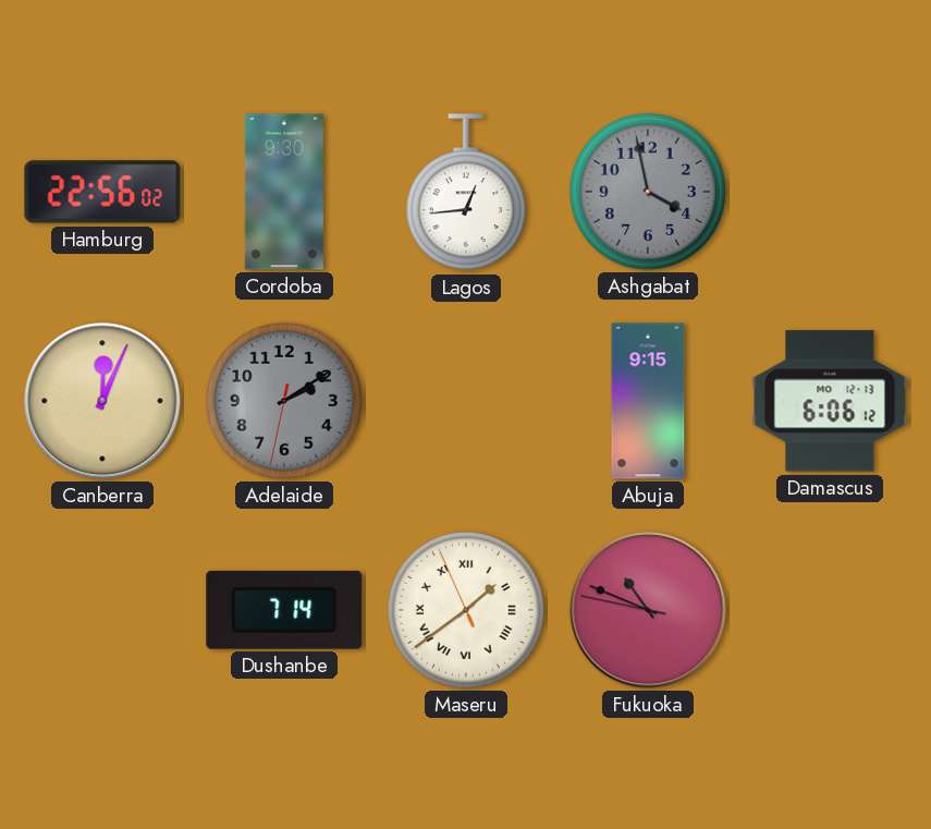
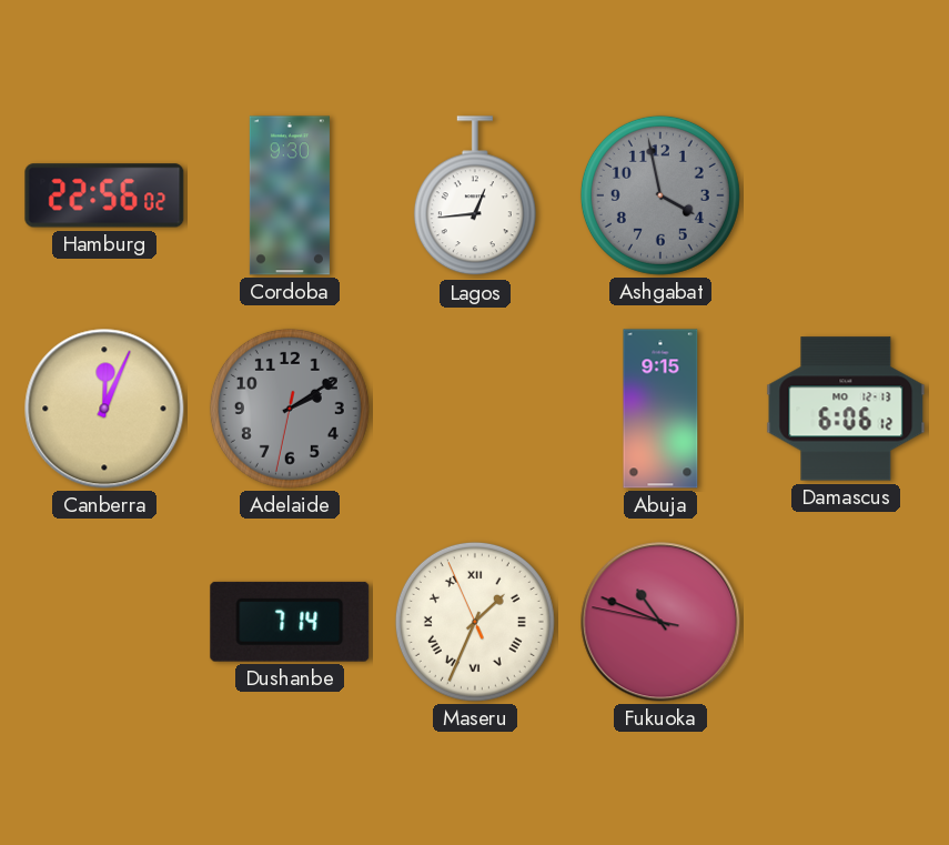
Maseru: 1:38 -> 1:33
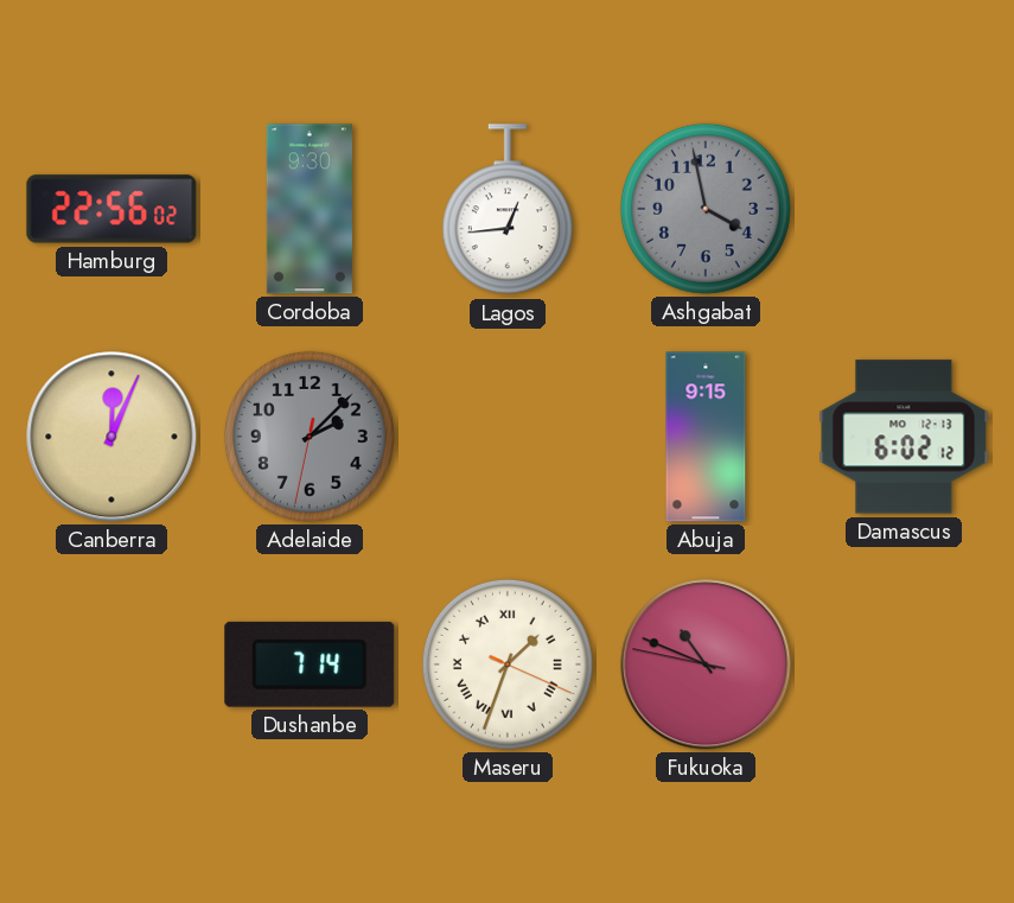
Adelaide: 2:09 -> 2:07
Damascus: 6:06 -> 6:02
Maseru: 1:33:56 -> 1:33:19
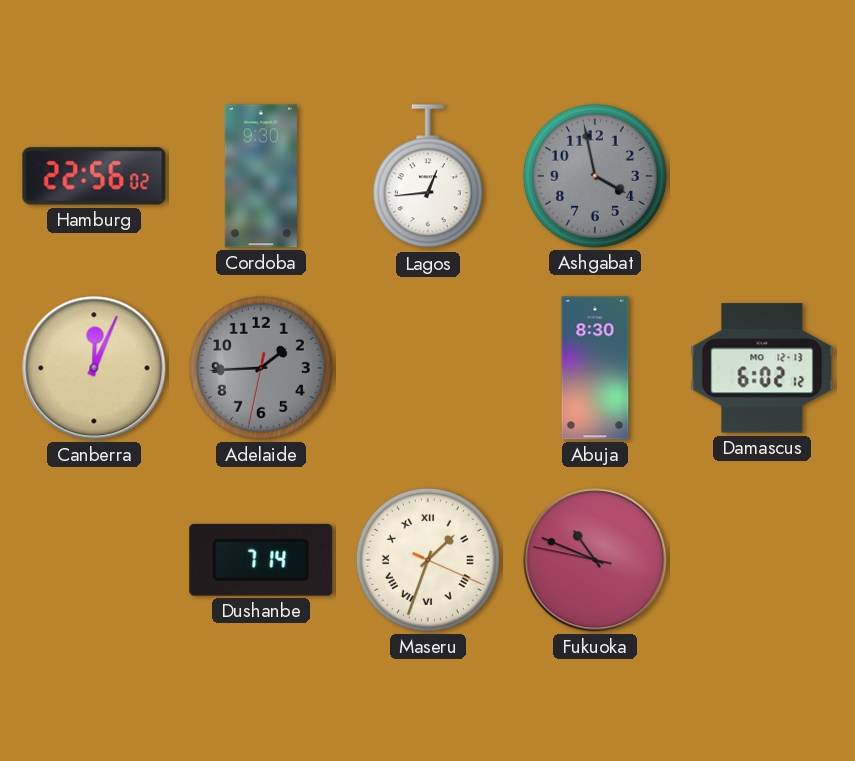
Adelaide: 2:07 -> 1:44
Abuja: 9:15 -> 8:30
